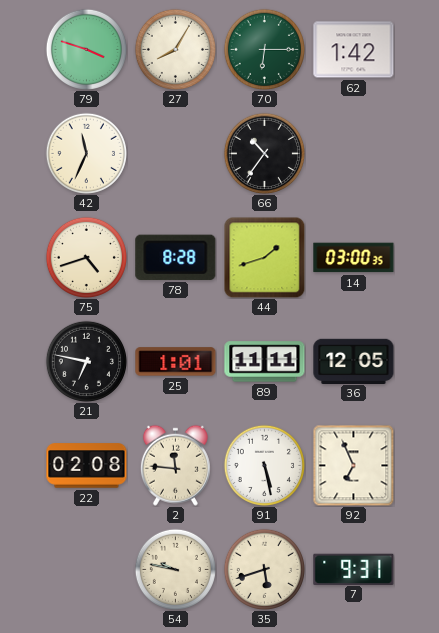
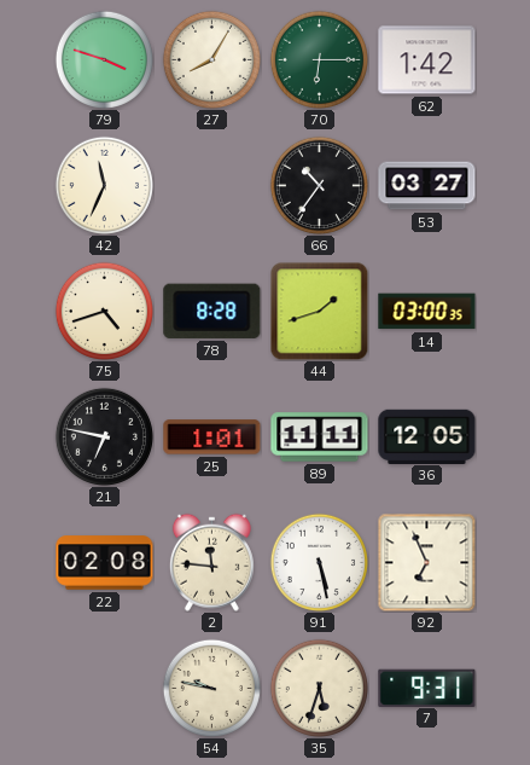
53: none -> 03:27
35: 5:42 -> 5:33
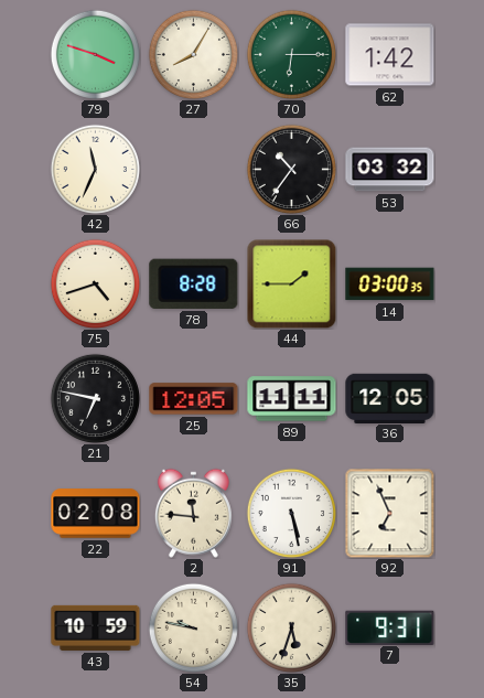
53: 03:27 -> 03:32
44: 1:42 -> 1:45
25: 1:01 -> 12:05
43: none -> 10:59
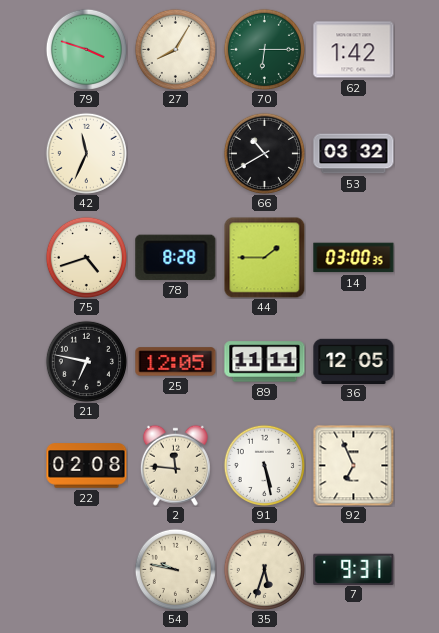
66: 10:36 -> 10:40
43: 10:59 -> none
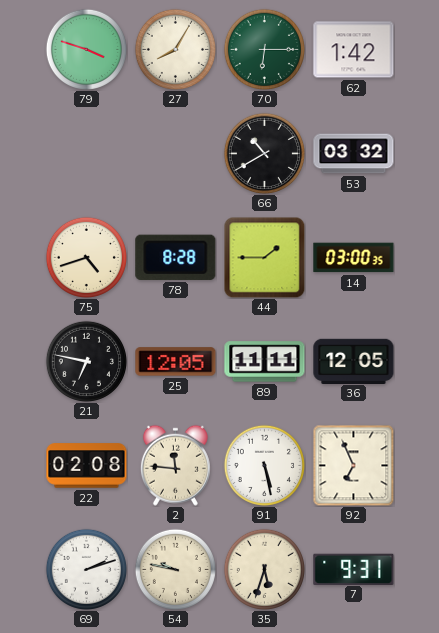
42: 11:34 -> none
69: none -> 2:12
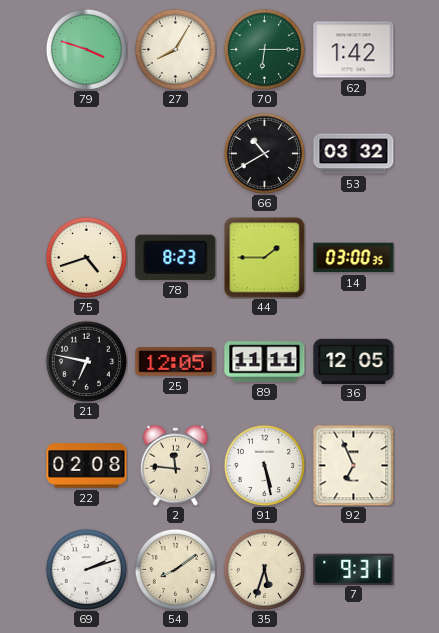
78: 8:28 -> 8:23
54: 9:47 -> 8:09
